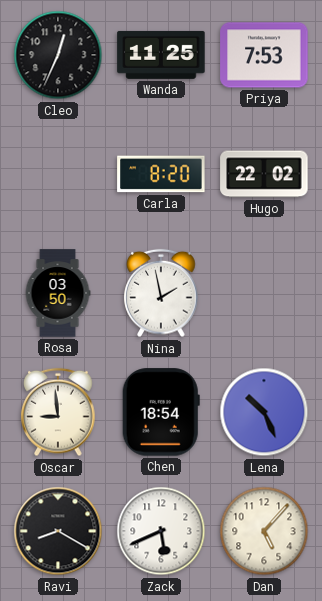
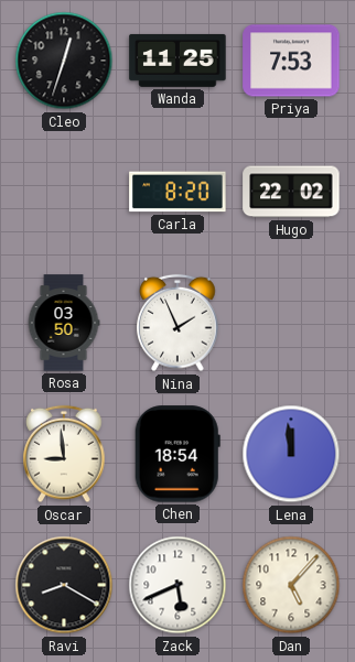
Cleo: 12:34 -> 12:33
Nina: 1:58 -> 1:56
Lena: 10:26 -> 11:59
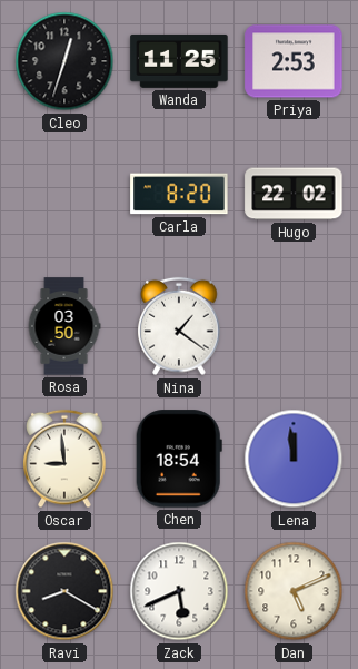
Priya: 7:53 -> 2:53
Nina: 1:56 -> 1:21
Dan: 5:07 -> 5:11
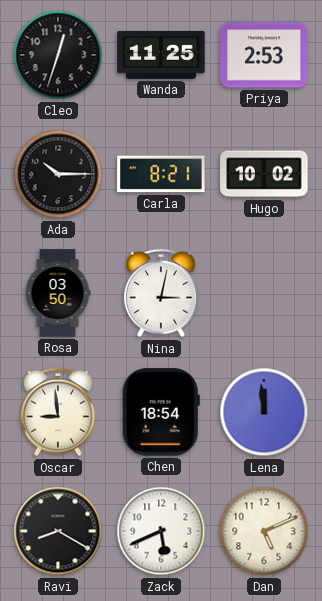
Ada: none -> 10:15
Carla: 8:20 -> 8:21
Hugo: 22:02 -> 10:02
Nina: 1:21 -> 3:02
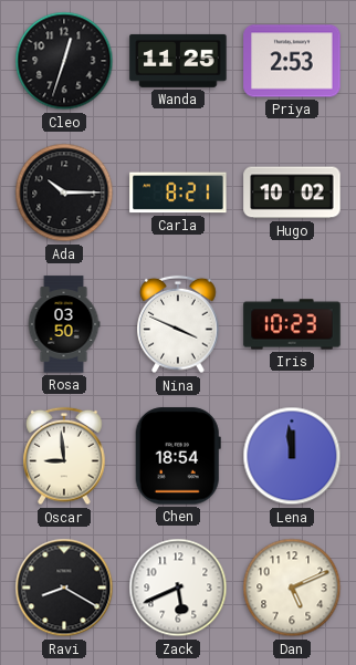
Nina: 3:02 -> 3:49
Iris: none -> 10:23
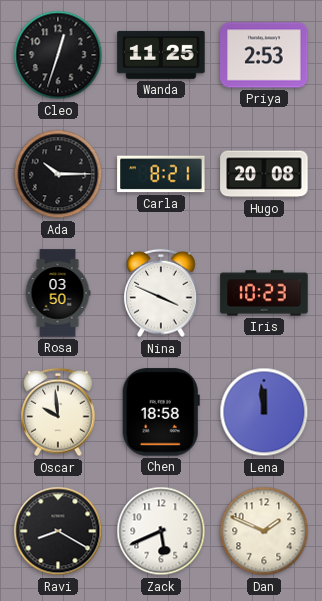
Hugo: 10:02 -> 20:08
Oscar: 8:59 -> 9:59
Chen: 18:54 -> 18:58
Dan: 5:11 -> 1:49
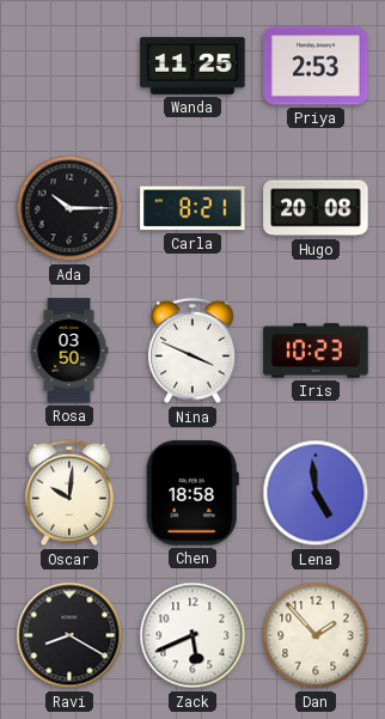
Cleo: 12:33 -> none
Oscar: 9:59 -> 10:01
Lena: 11:59 -> 4:59
Dan: 1:49 -> 1:53
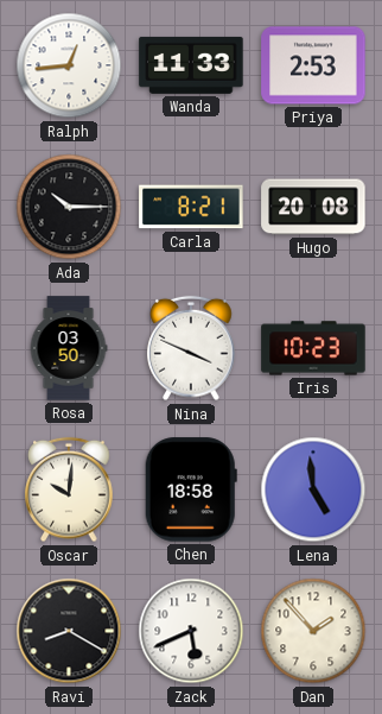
Ralph: none -> 12:44
Wanda: 11:25 -> 11:33
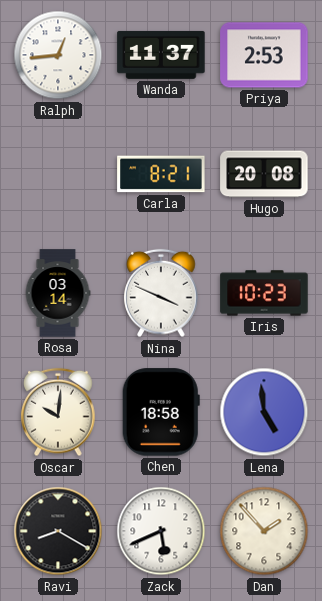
Wanda: 11:33 -> 11:37
Ada: 10:15 -> none
Rosa: 03:50 -> 03:14
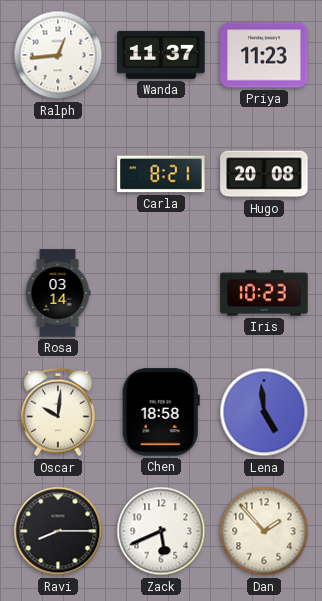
Priya: 2:53 -> 11:23
Nina: 3:49 -> none
Ravi: 8:20 -> 8:15
